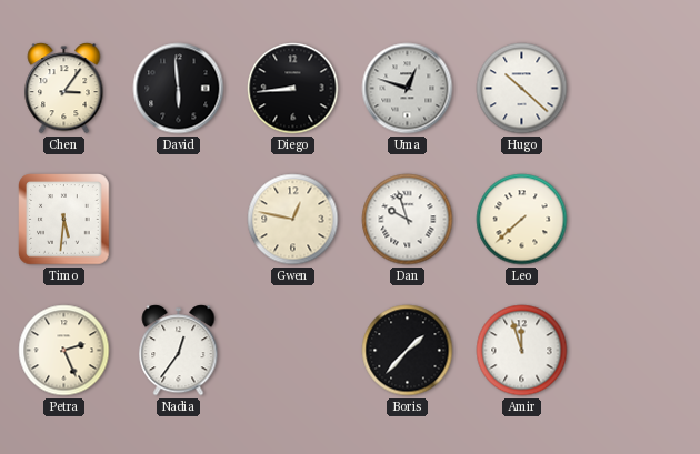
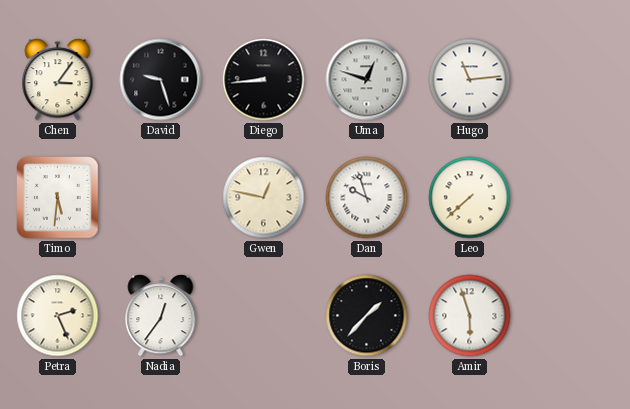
David: 5:59 -> 9:27
Hugo: 10:22 -> 11:14
Amir: 11:57 -> 5:57
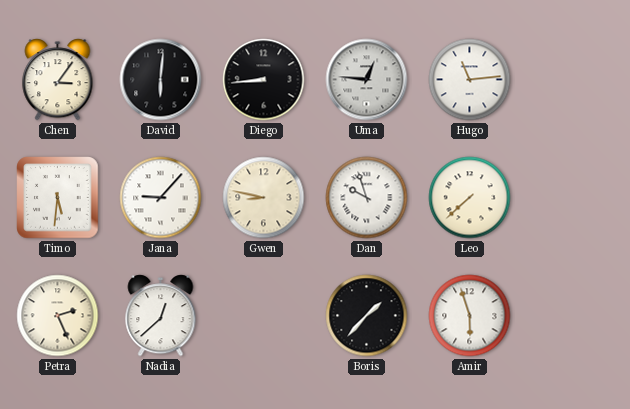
David: 9:27 -> 6:01
Uma: 12:48 -> 12:46
Jana: none -> 9:07
Gwen: 12:47 -> 8:47
Nadia: 12:36 -> 12:38
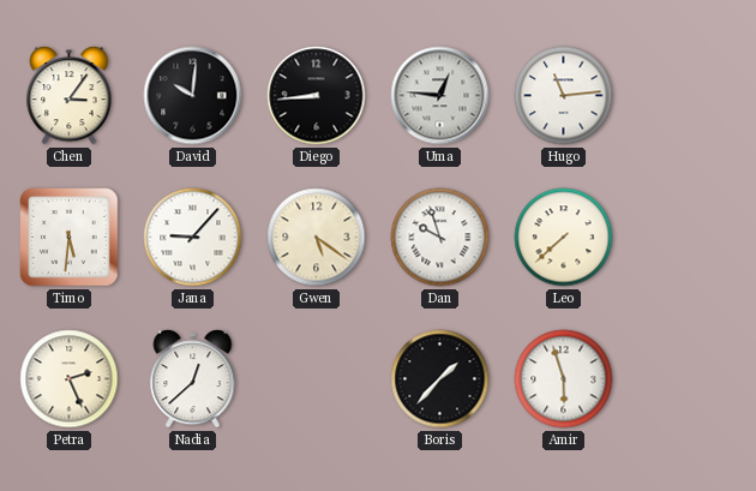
David: 6:01 -> 10:01
Gwen: 8:47 -> 5:21
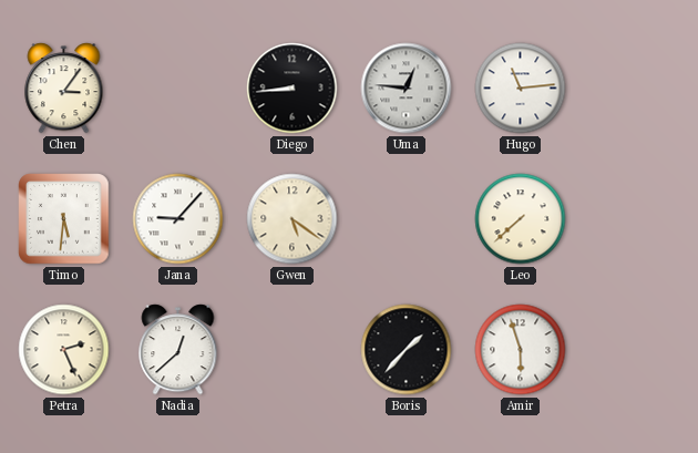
David: 10:01 -> none
Dan: 9:57 -> none
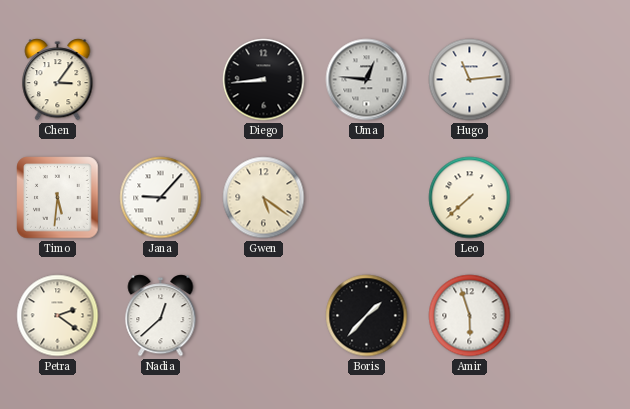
Petra: 2:26 -> 2:21
